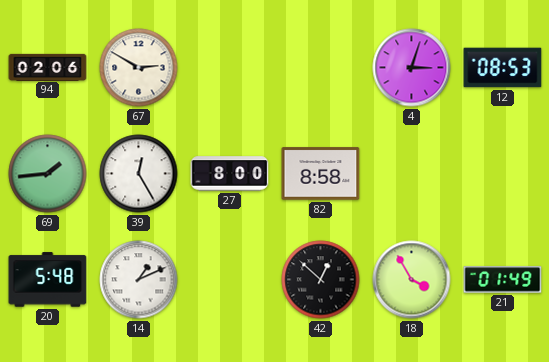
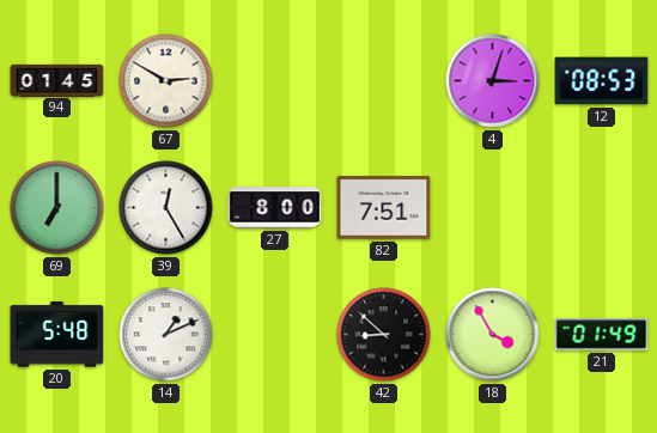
94: 02:06 -> 01:45
69: 1:44 -> 7:00
82: 8:58 -> 7:51
42: 12:52 -> 8:52
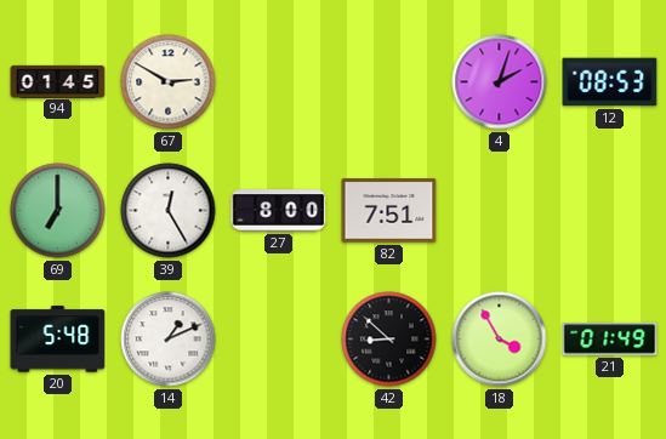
4: 3:03 -> 2:03
